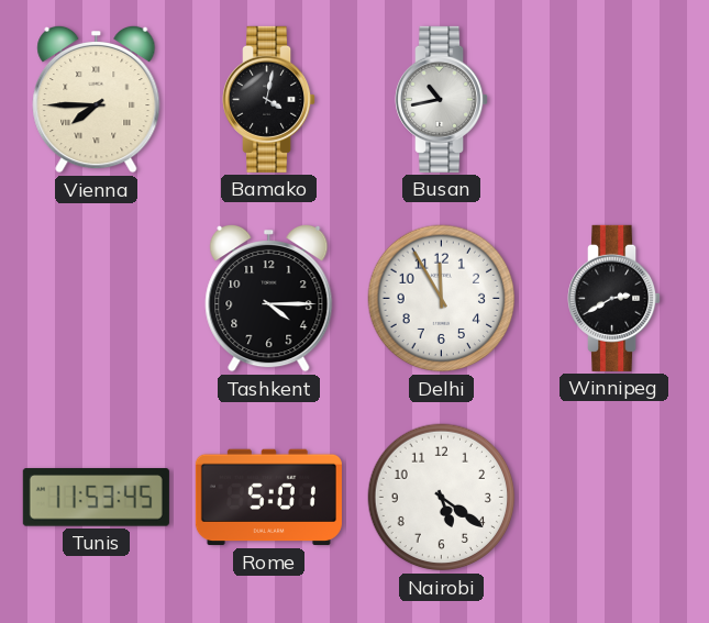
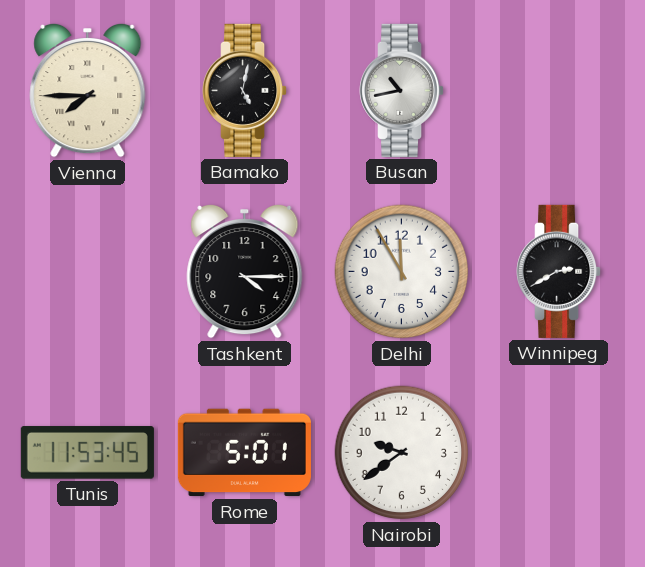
Bamako: 4:02 -> 5:02
Nairobi: 5:21 -> 9:39
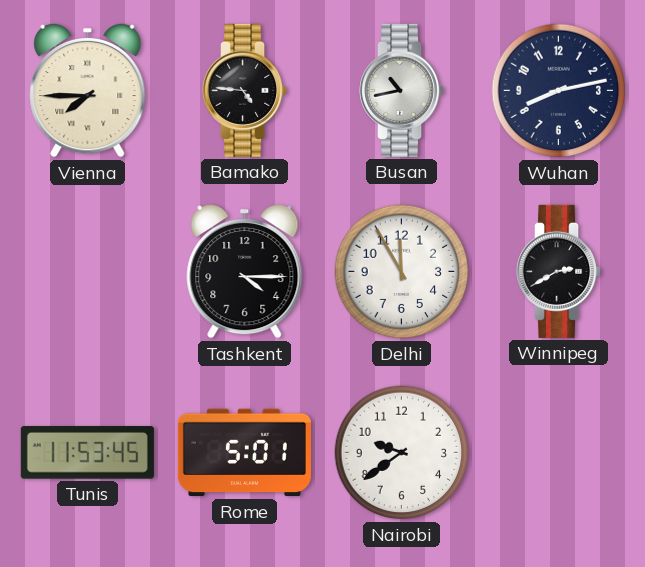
Bamako: 5:02 -> 4:46
Wuhan: none -> 8:13
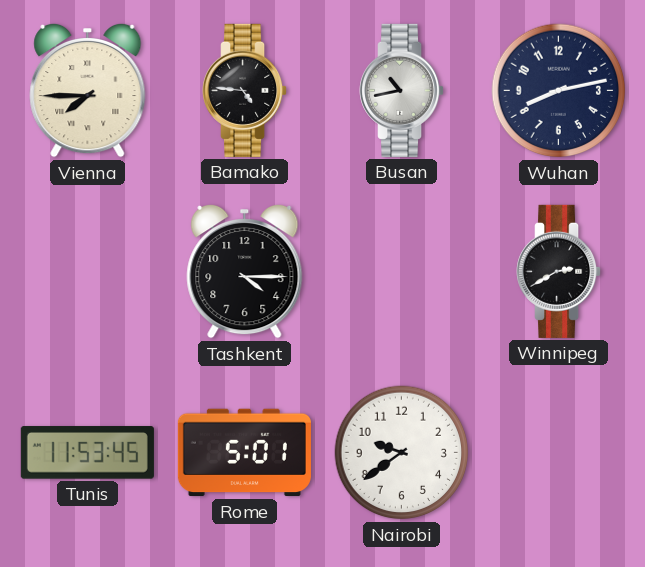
Delhi: 11:55 -> none
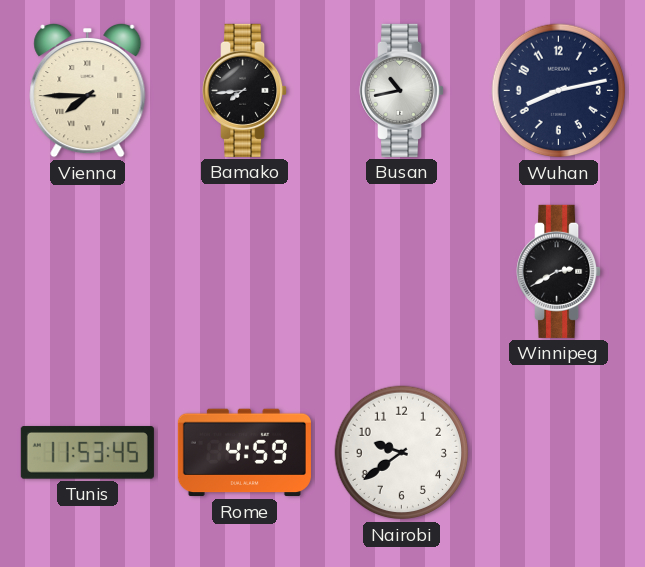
Bamako: 4:46 -> 7:44
Tashkent: 4:15 -> none
Rome: 5:01 -> 4:59
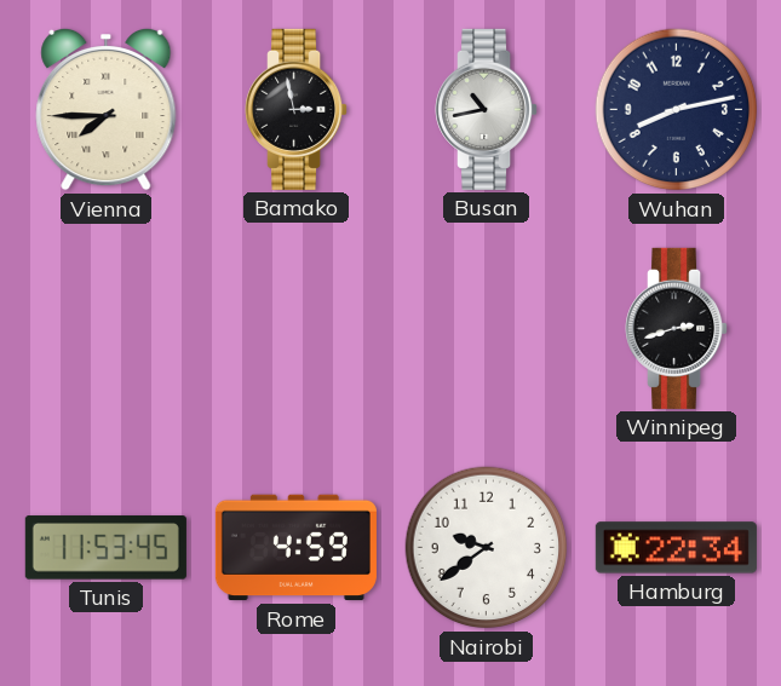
Bamako: 7:44 -> 2:58
Winnipeg: 2:40 -> 2:42
Hamburg: none -> 22:34
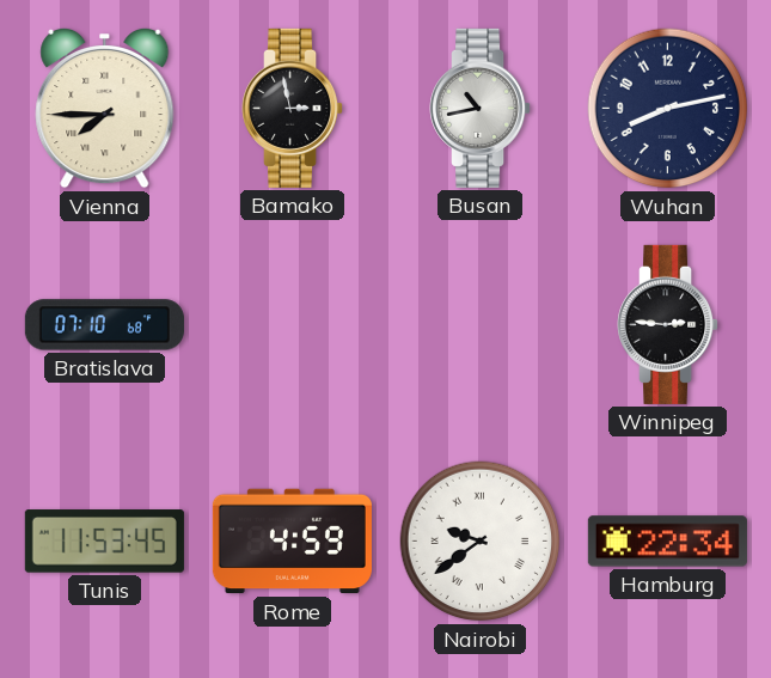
Bratislava: none -> 07:10
Winnipeg: 2:42 -> 2:46
Nairobi numerals: Arabic -> Roman
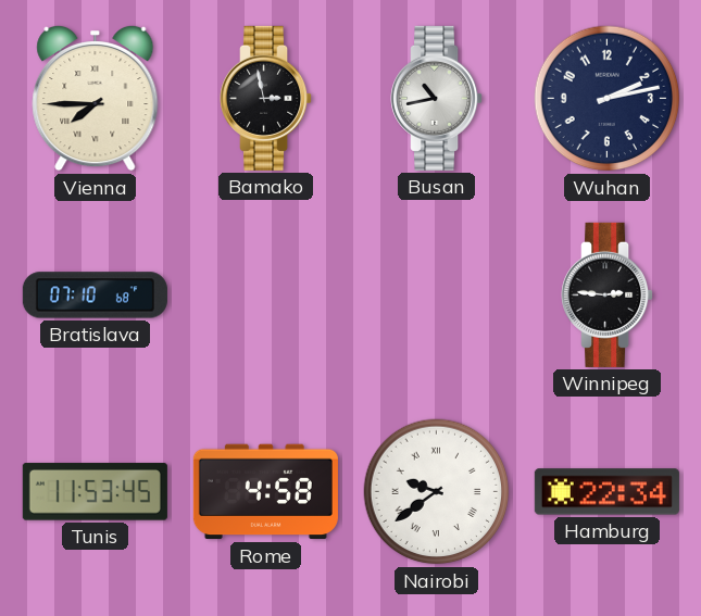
Wuhan: 8:13 -> 2:13
Rome: 4:59 -> 4:58
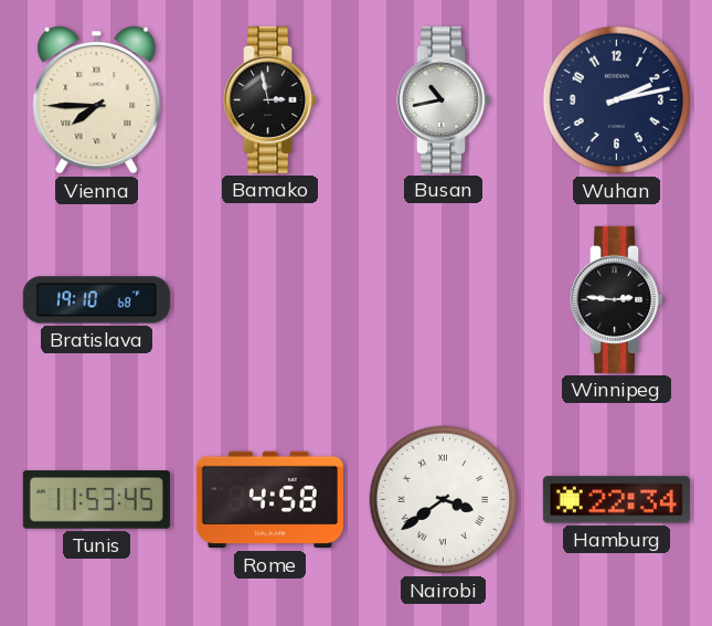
Bratislava: 07:10 -> 19:10
Nairobi: 9:39 -> 3:39
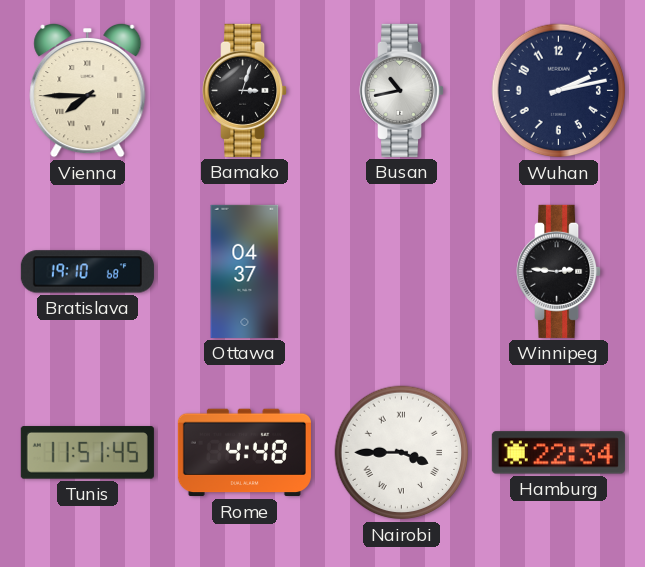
Bamako: 2:58 -> 3:03
Ottawa: none -> 04:37
Tunis: 11:53 -> 11:51
Rome: 4:58 -> 4:48
Nairobi: 3:39 -> 3:45
